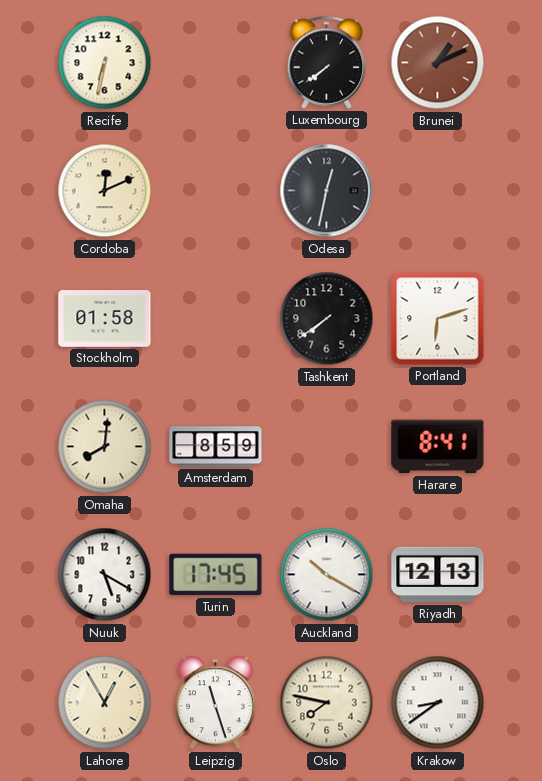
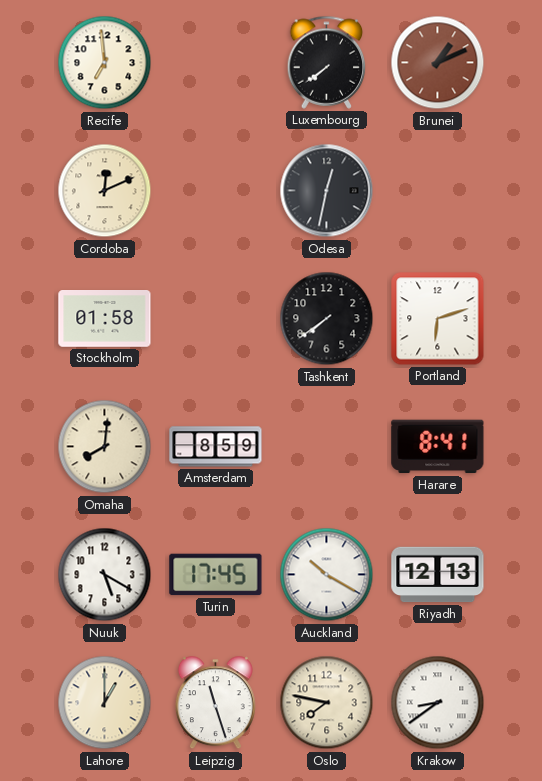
Recife: 6:32 -> 6:59
Lahore: 12:55 -> 1:00
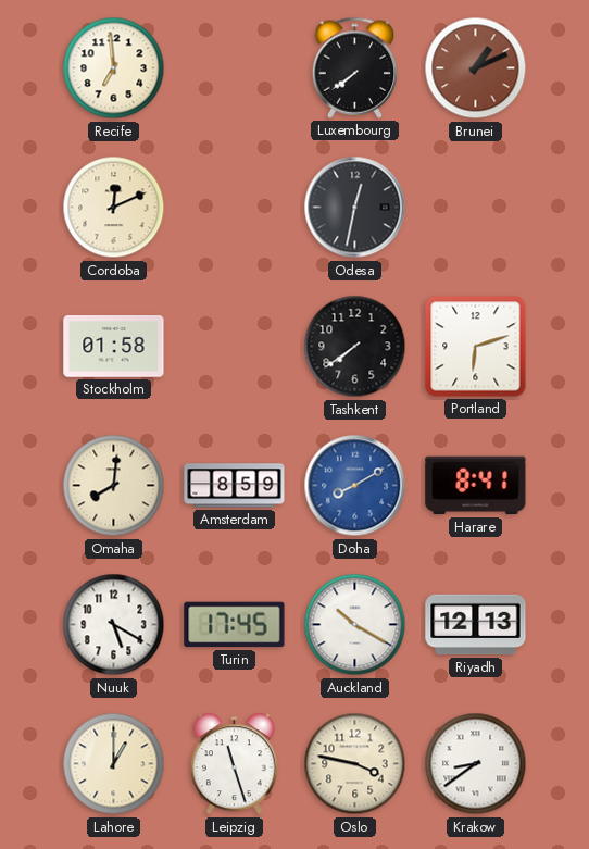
Doha: none -> 8:10
Oslo: 7:47 -> 3:47
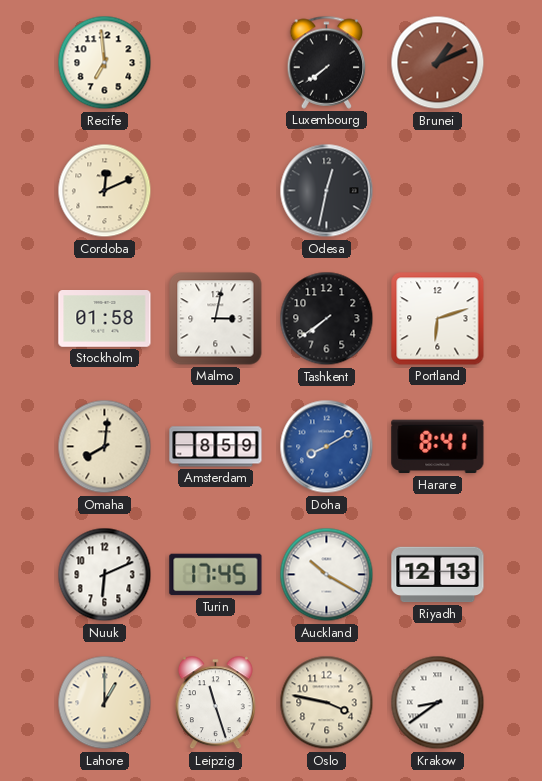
Malmo: none -> 3:02
Nuuk: 5:20 -> 6:11
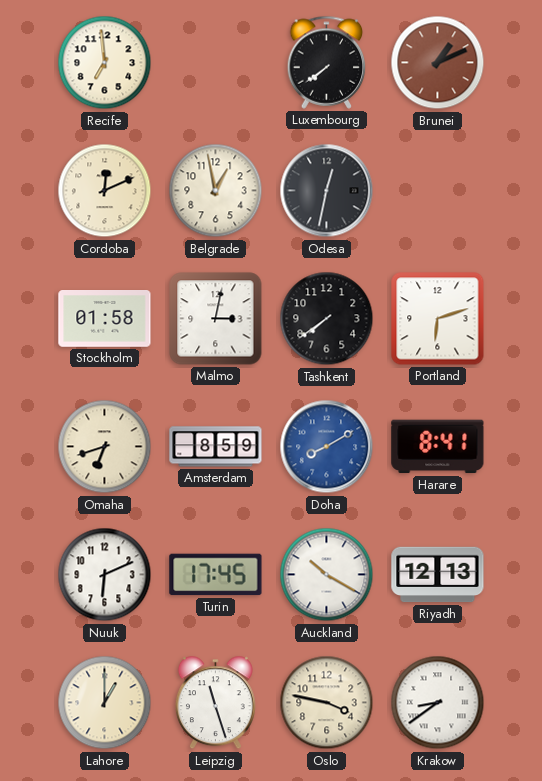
Belgrade: none -> 12:58
Omaha: 8:01 -> 6:42
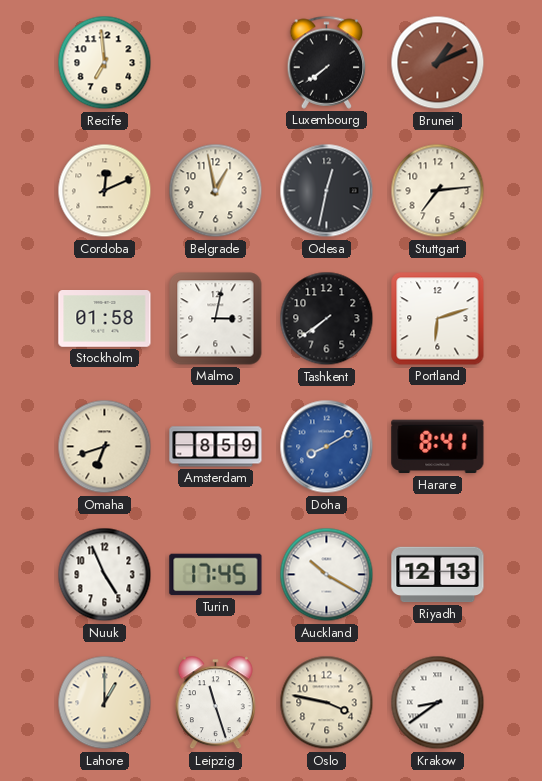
Stuttgart: none -> 7:14
Nuuk: 6:11 -> 4:56
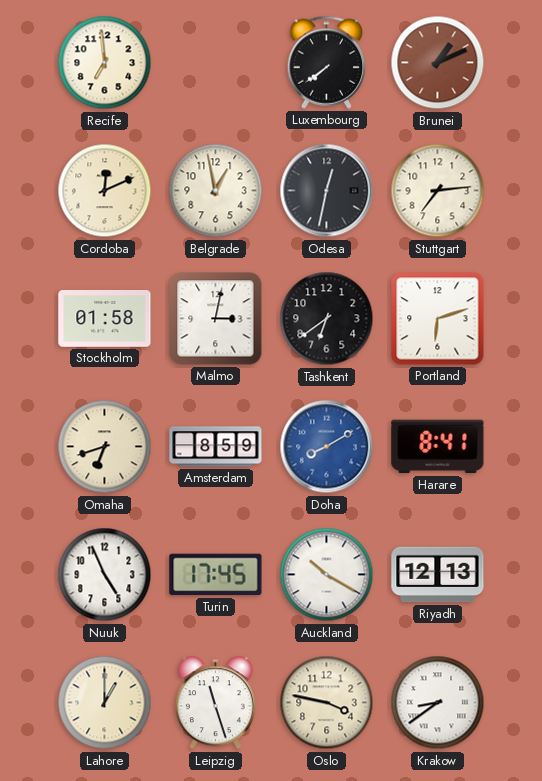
Tashkent: 7:39 -> 6:39
